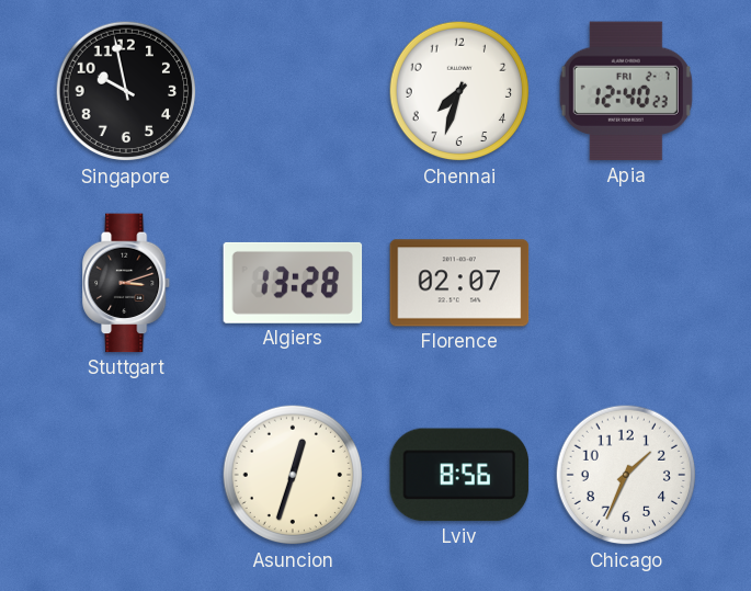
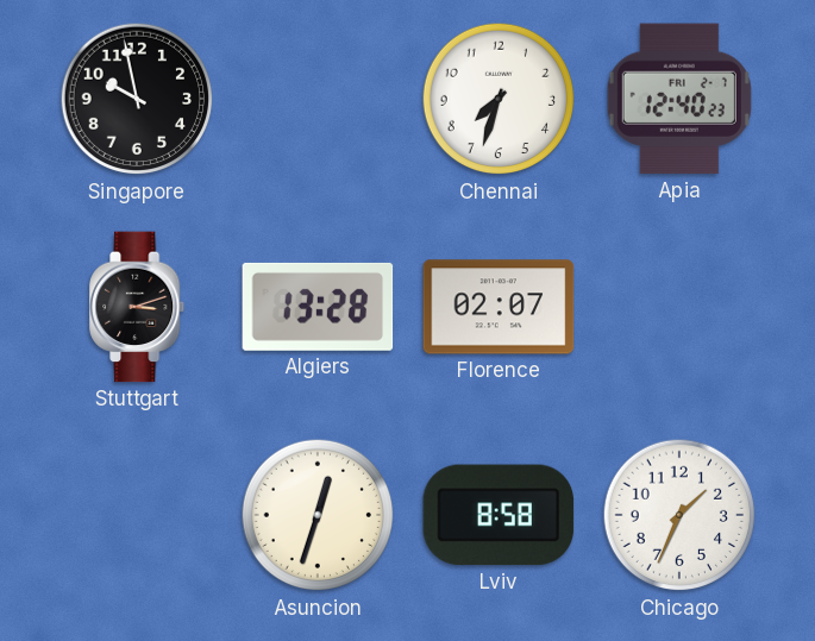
Lviv: 8:56 -> 8:58
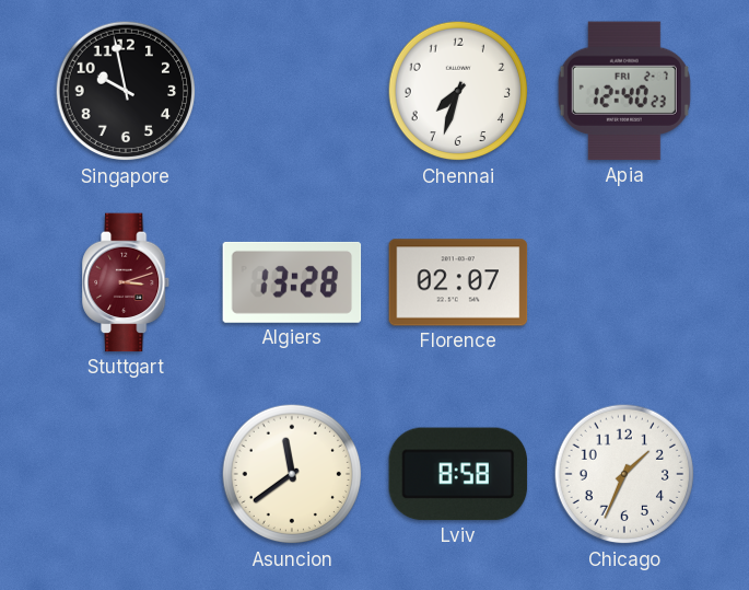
Stuttgart dial: black -> burgundy
Asuncion: 12:33 -> 11:39
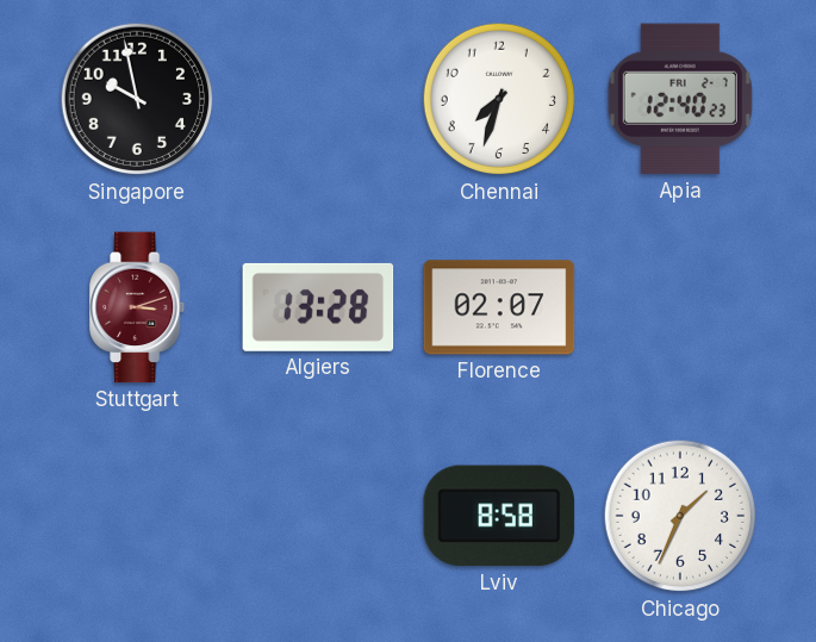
Asuncion: 11:39 -> none
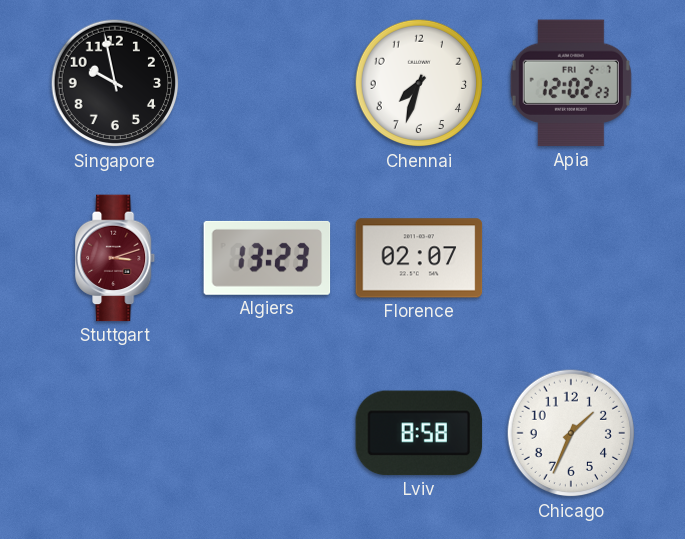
Apia: 12:40 -> 12:02
Algiers: 13:28 -> 13:23
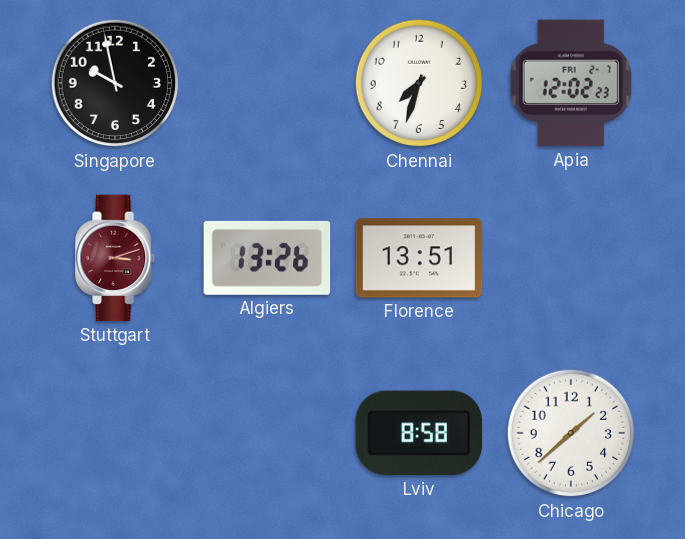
Algiers: 13:23 -> 13:26
Florence: 02:07 -> 13:51
Chicago: 1:34 -> 1:38
